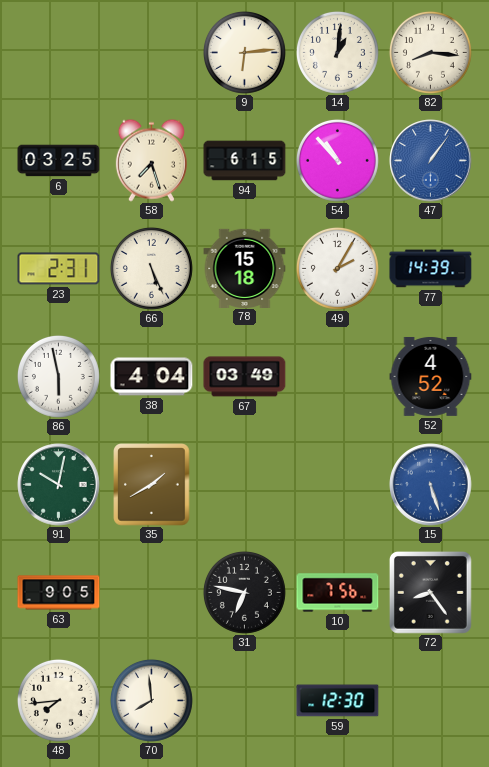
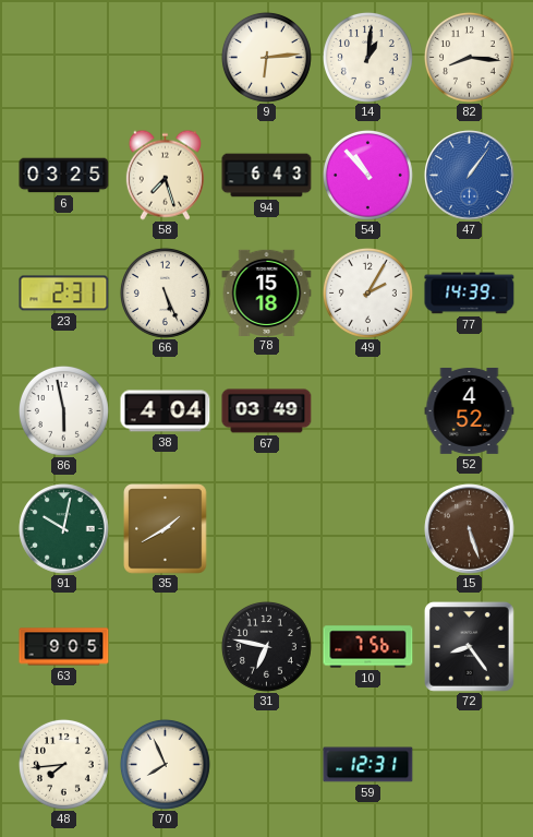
94: 6:15 -> 6:43
15 dial: blue -> brown
70: 7:59 -> 7:56
59: 12:30 -> 12:31
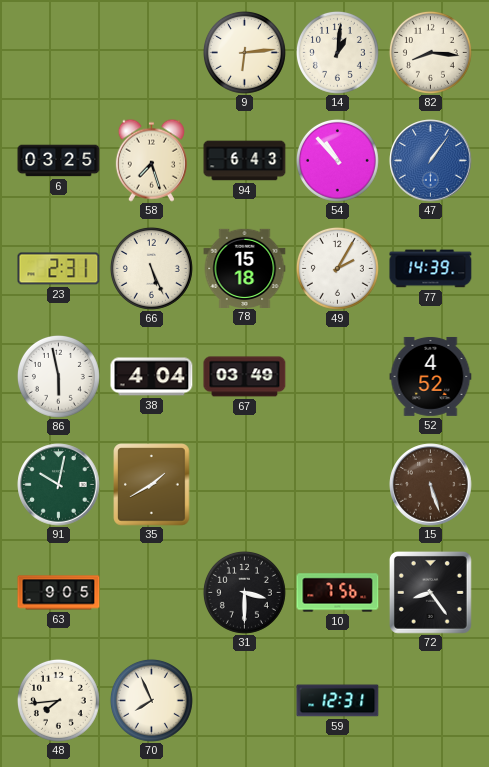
31: 6:47 -> 3:30
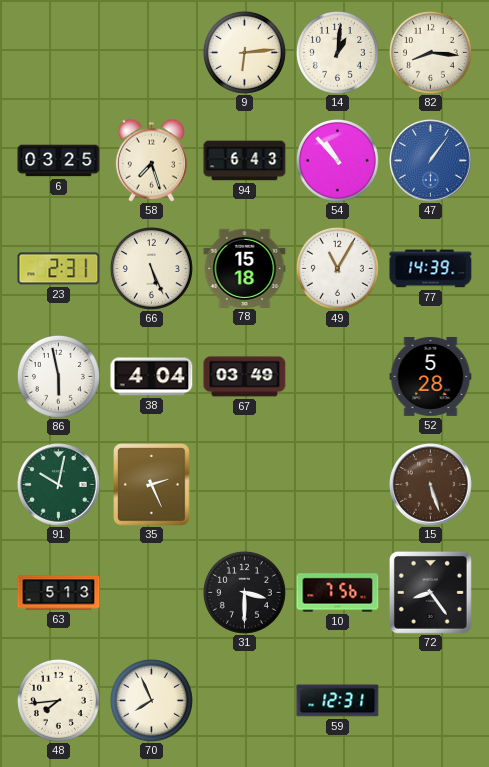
49: 2:05 -> 11:05
52: 4:52 -> 5:28
35: 1:40 -> 2:26
63: 9:05 -> 5:13
